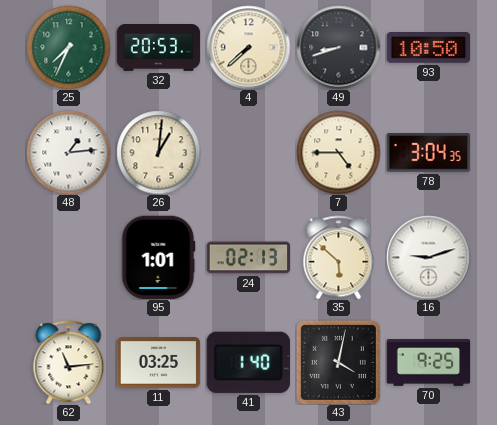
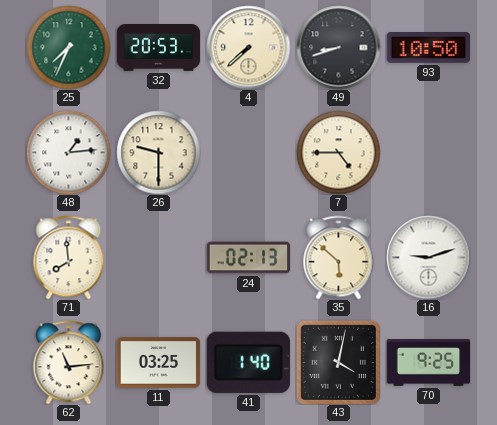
26: 1:01 -> 9:30
78: 3:04 -> none
71: none -> 7:59
95: 1:01 -> none
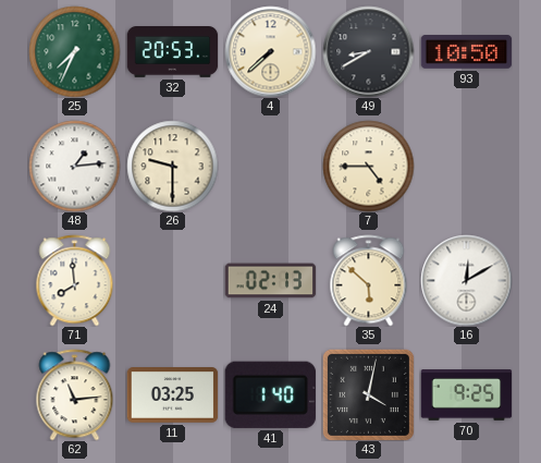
49: 8:42 -> 8:40
16: 9:12 -> 12:10
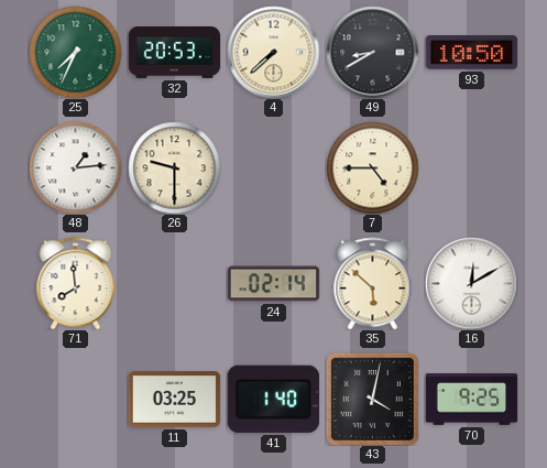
24: 02:13 -> 02:14
62: 11:14 -> none
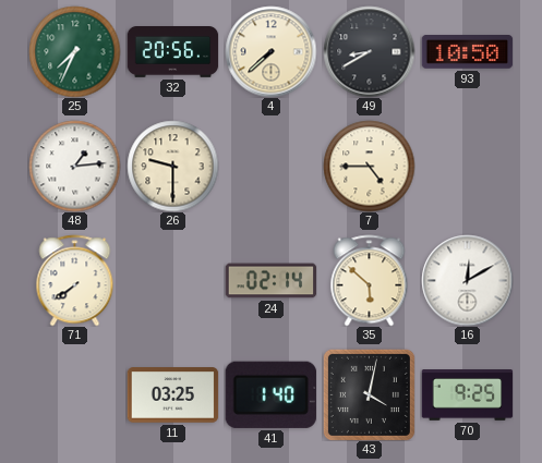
32: 20:53 -> 20:56
71: 7:59 -> 7:39
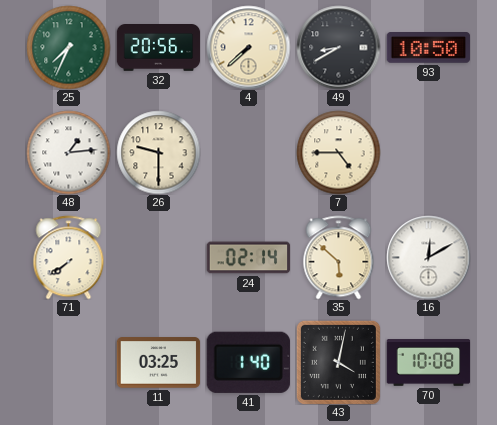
70: 9:25 -> 10:08
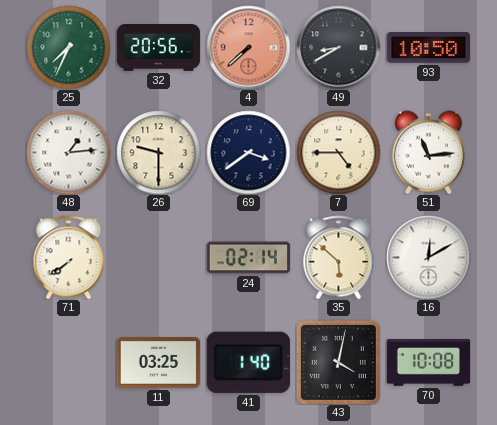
4 dial: cream -> salmon
69: none -> 3:39
51: none -> 11:14
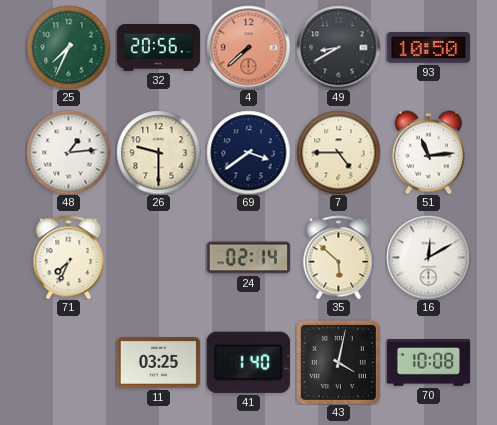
71: 7:39 -> 7:34
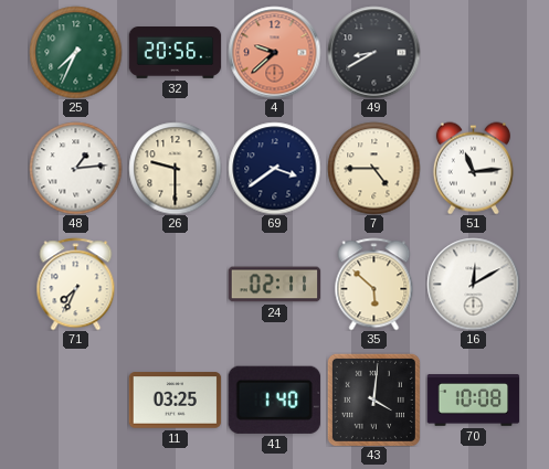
4: 7:38 -> 9:38
93: 10:50 -> none
24: 02:14 -> 02:11
43: 4:02 -> 4:01
